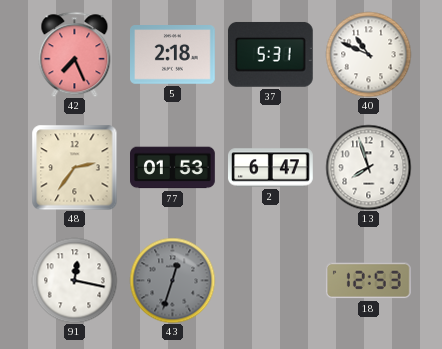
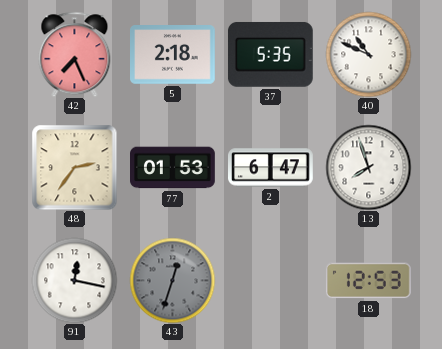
37: 5:31 -> 5:35
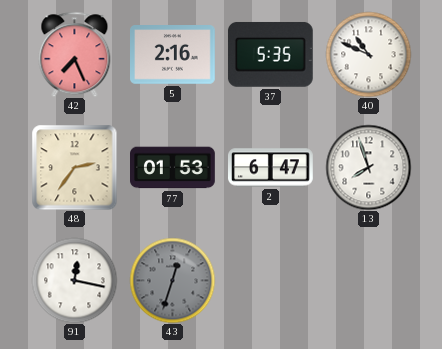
5: 2:18 -> 2:16
18: 12:53 -> none
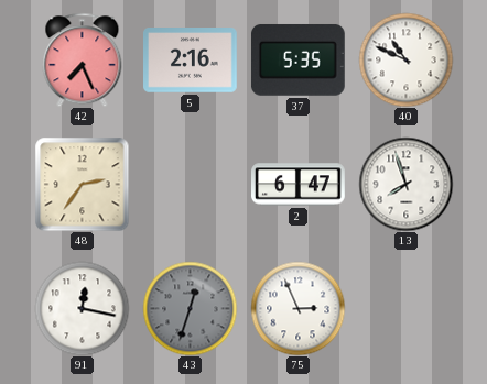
77: 01:53 -> none
75: none -> 2:56
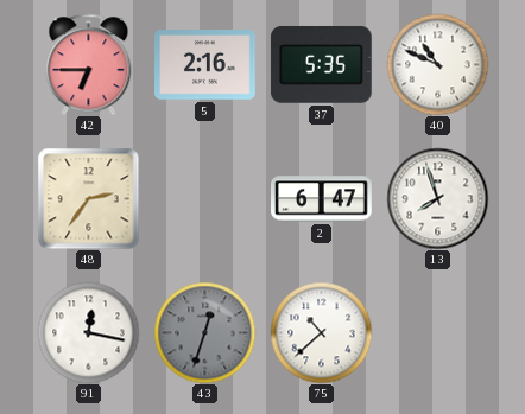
42: 7:26 -> 6:45
75: 2:56 -> 10:38
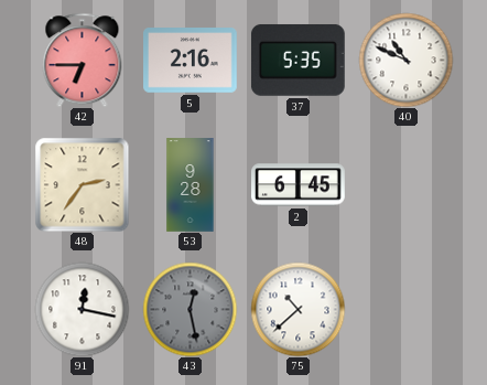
53: none -> 9:28
2: 6:47 -> 6:45
13: 7:57 -> none
43: 12:33 -> 12:28
